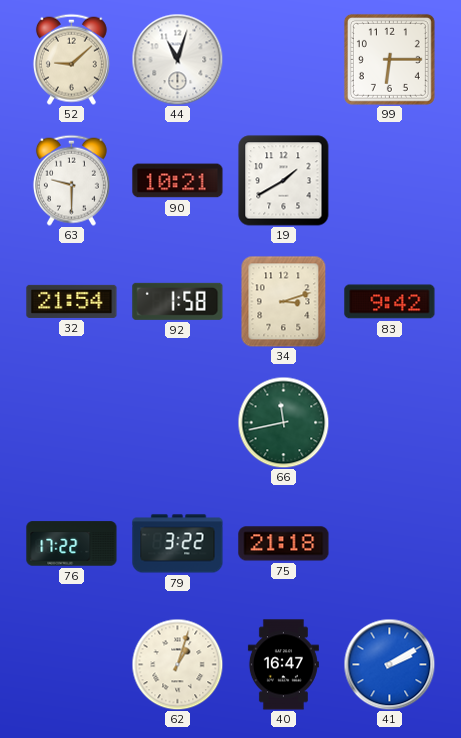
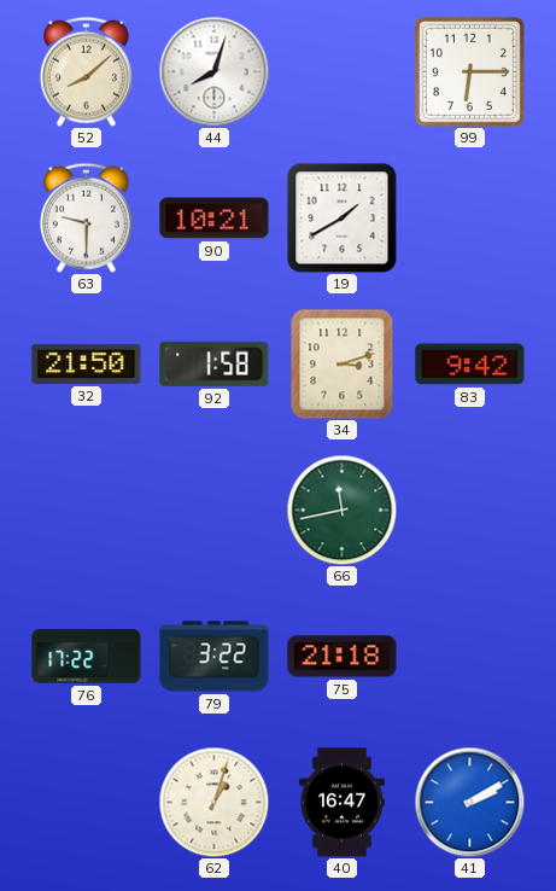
52: 9:08 -> 8:08
44: 11:03 -> 8:03
32: 21:54 -> 21:50
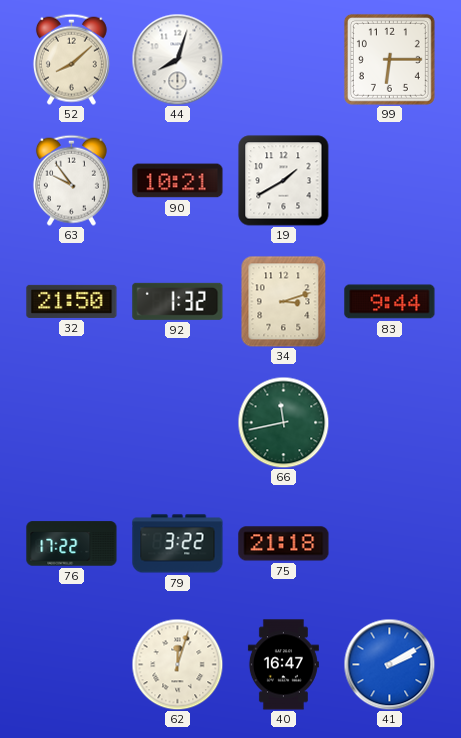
63: 9:30 -> 9:54
92: 1:58 -> 1:32
83: 9:42 -> 9:44
62: 1:03 -> 12:03
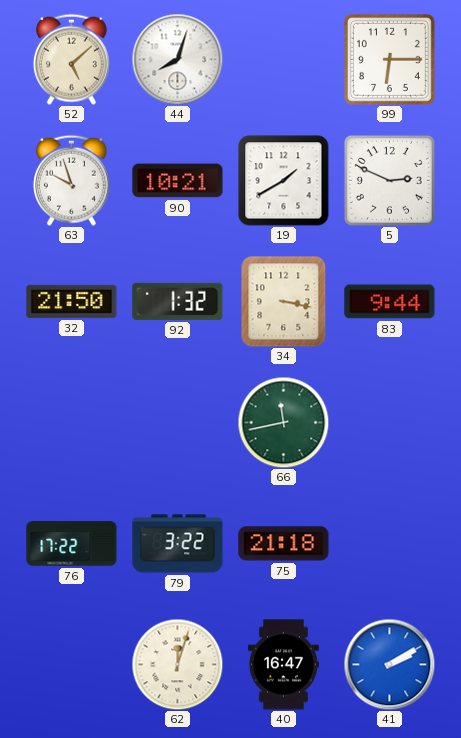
52: 8:08 -> 5:08
63: 9:54 -> 9:57
5: none -> 2:49
34: 3:12 -> 3:17
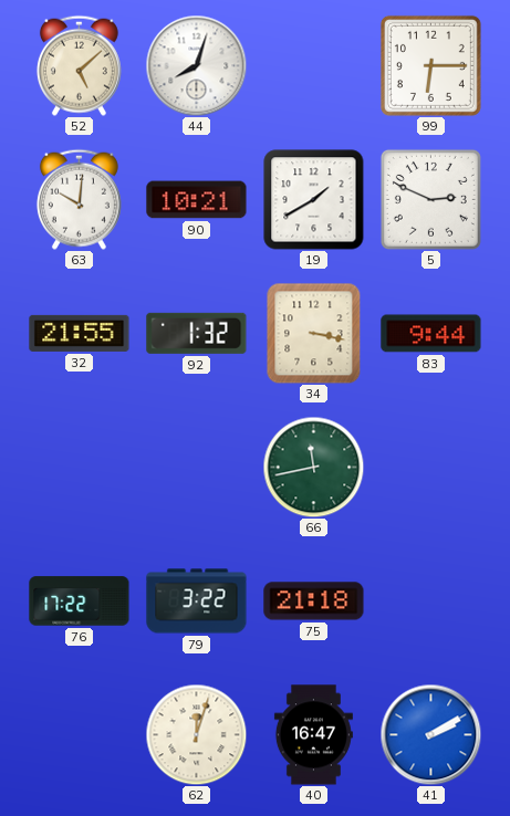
63: 9:57 -> 10:01
32: 21:50 -> 21:55
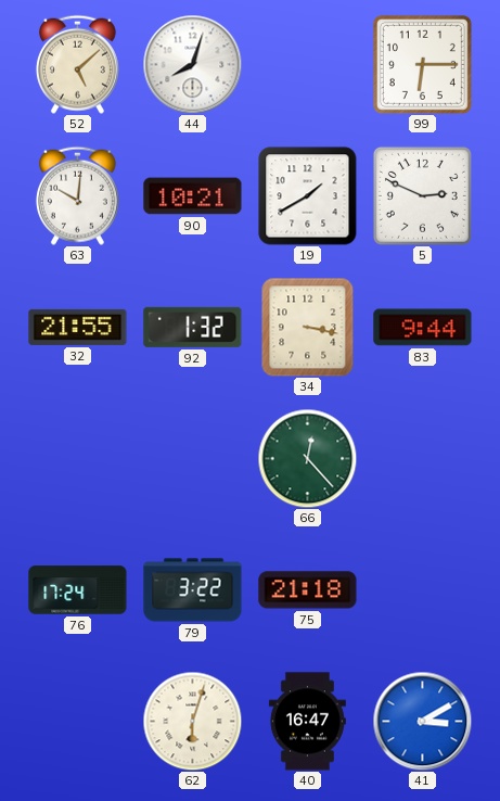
66: 11:43 -> 12:23
76: 17:22 -> 17:24
62: 12:03 -> 6:03
41: 2:10 -> 3:10
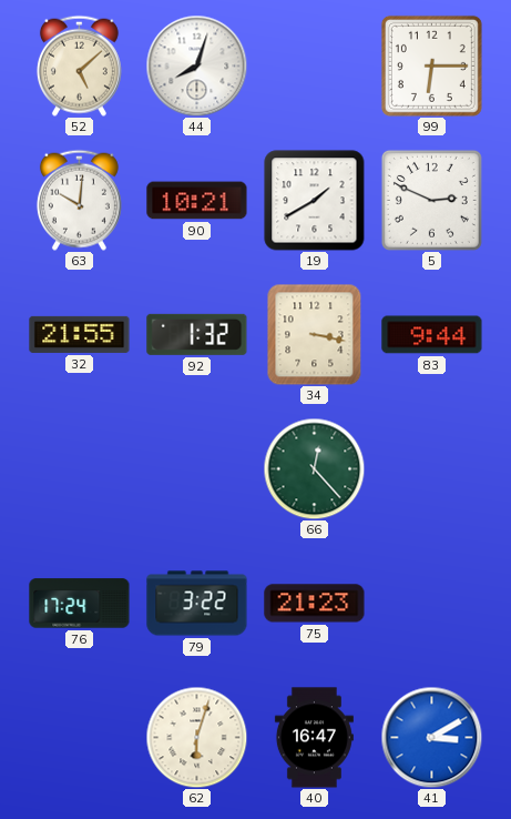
75: 21:18 -> 21:23
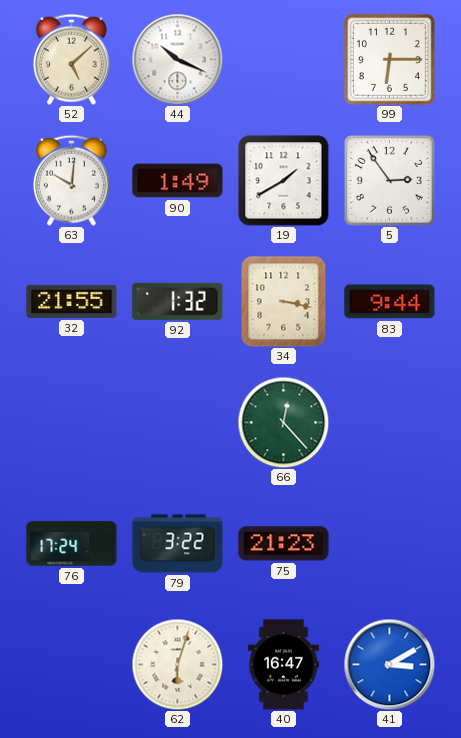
44: 8:03 -> 10:19
90: 10:21 -> 1:49
5: 2:49 -> 2:54
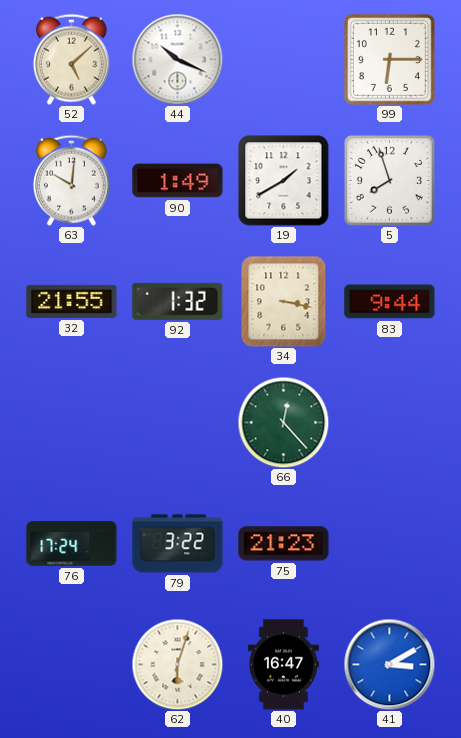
5: 2:54 -> 7:57
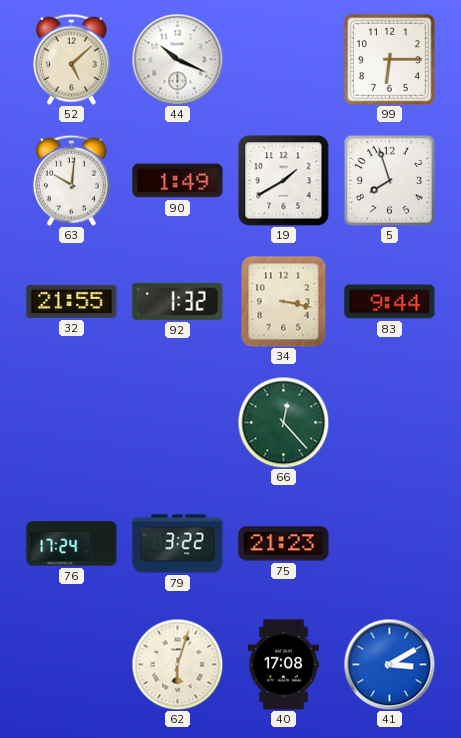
40: 16:47 -> 17:08
